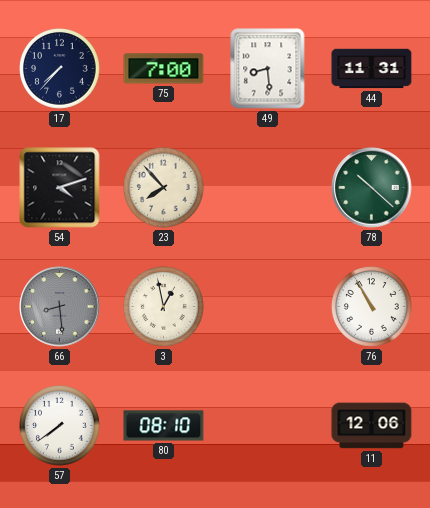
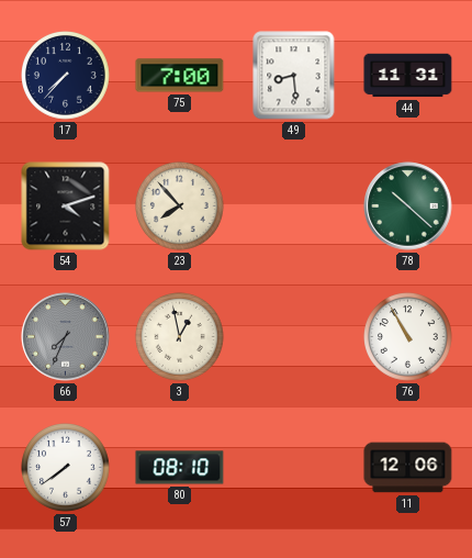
66: 8:29 -> 7:34
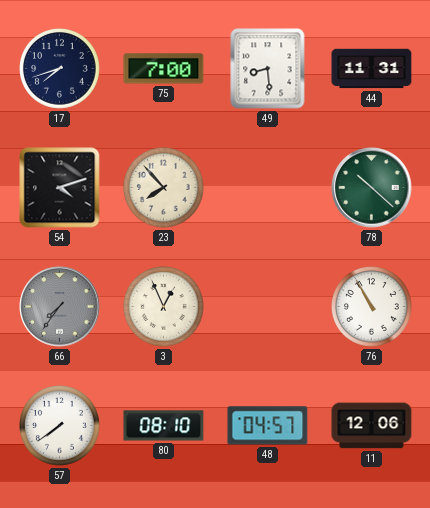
17: 7:37 -> 7:42
66: 7:34 -> 7:36
3: 12:58 -> 12:56
48: none -> 04:57
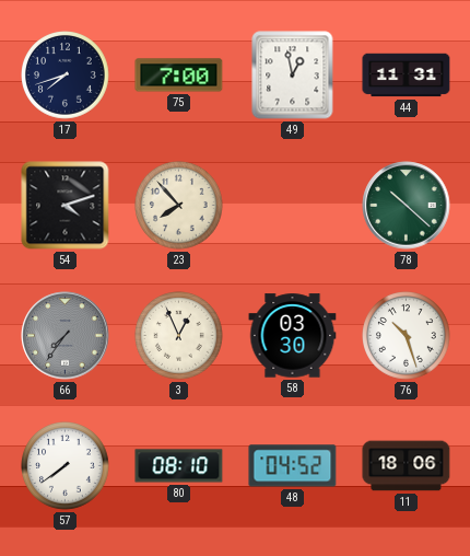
49: 8:29 -> 12:58
58: none -> 03:30
76: 10:55 -> 10:27
48: 04:57 -> 04:52
11: 12:06 -> 18:06
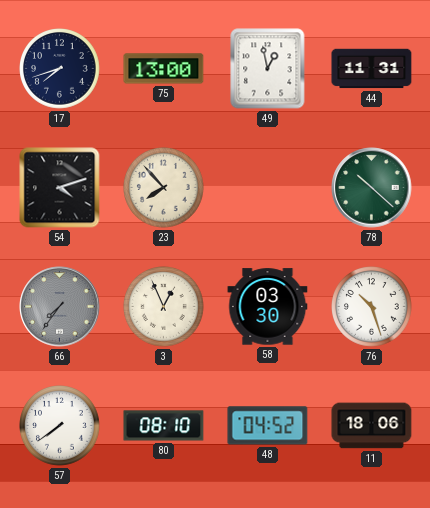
75: 7:00 -> 13:00
